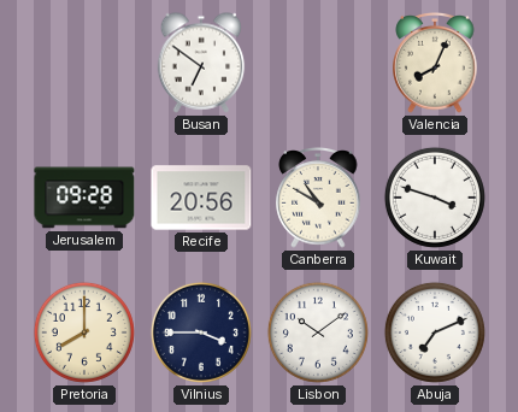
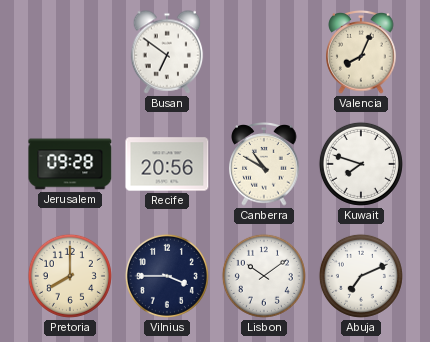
Kuwait: 3:48 -> 7:48
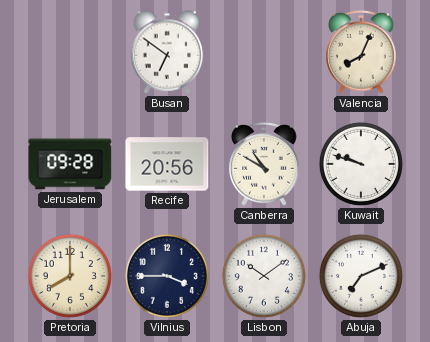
Kuwait: 7:48 -> 9:48
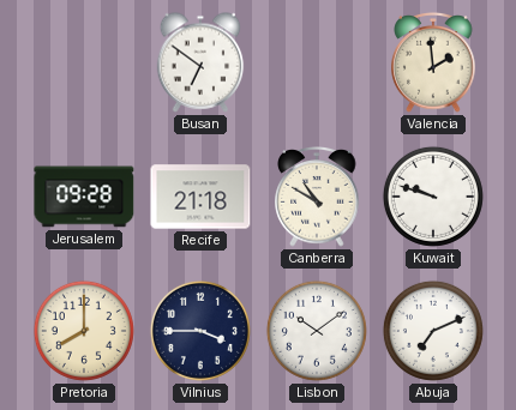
Valencia: 8:04 -> 1:59
Recife: 20:56 -> 21:18
